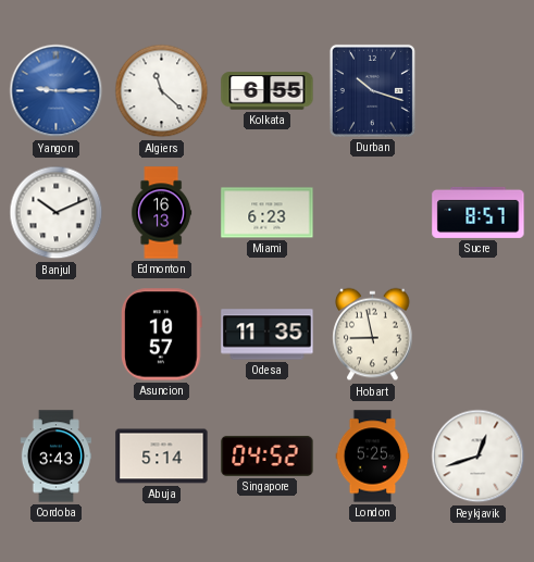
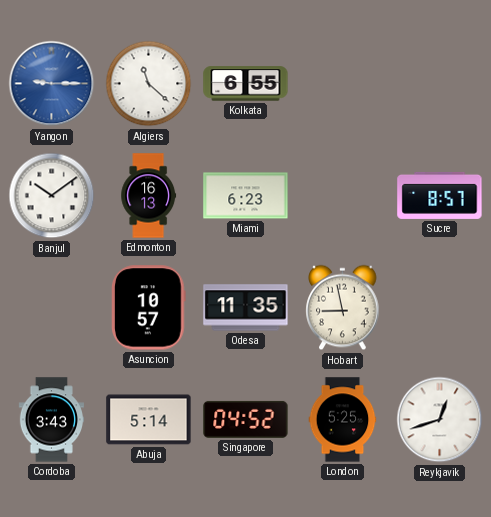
Durban: 10:18 -> none
Banjul: 10:11 -> 10:09
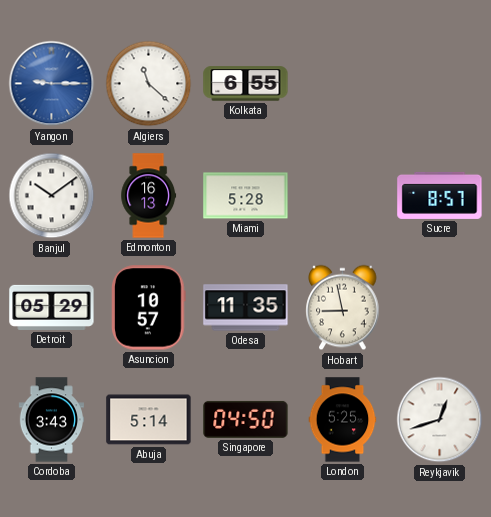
Miami: 6:23 -> 5:28
Detroit: none -> 05:29
Singapore: 04:52 -> 04:50
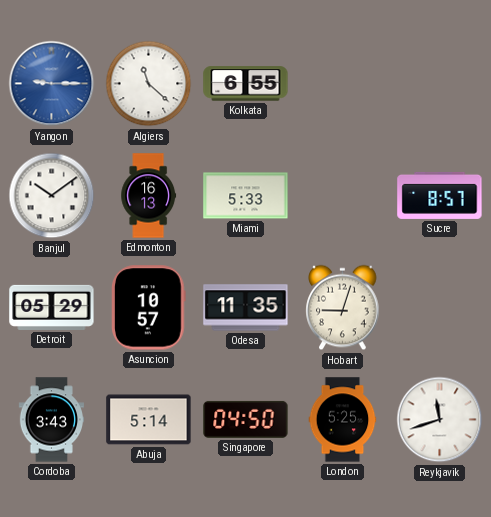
Miami: 5:28 -> 5:33
Hobart: 8:58 -> 9:03
Reykjavik: 12:42 -> 11:42
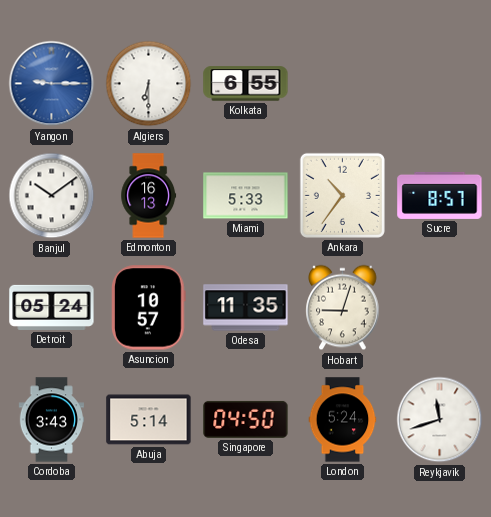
Algiers: 11:22 -> 6:30
Ankara: none -> 10:36
Detroit: 05:29 -> 05:24
London: 5:25 -> 5:24
